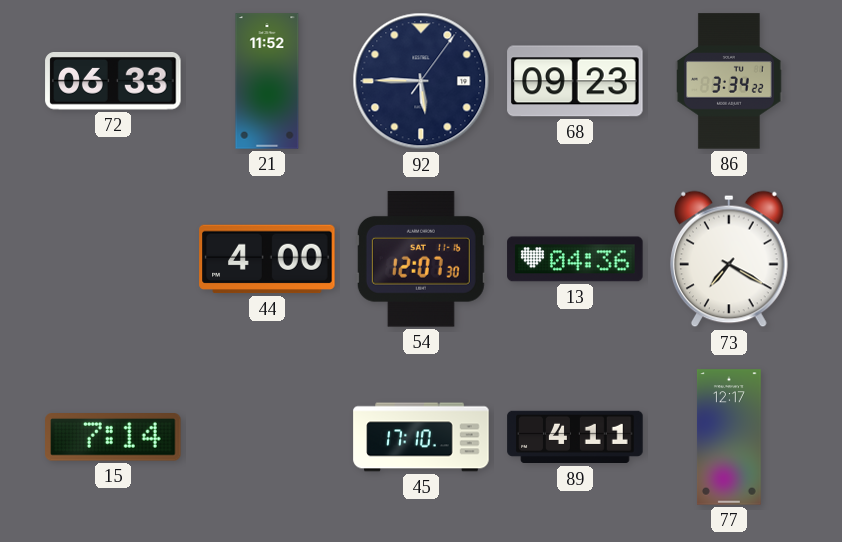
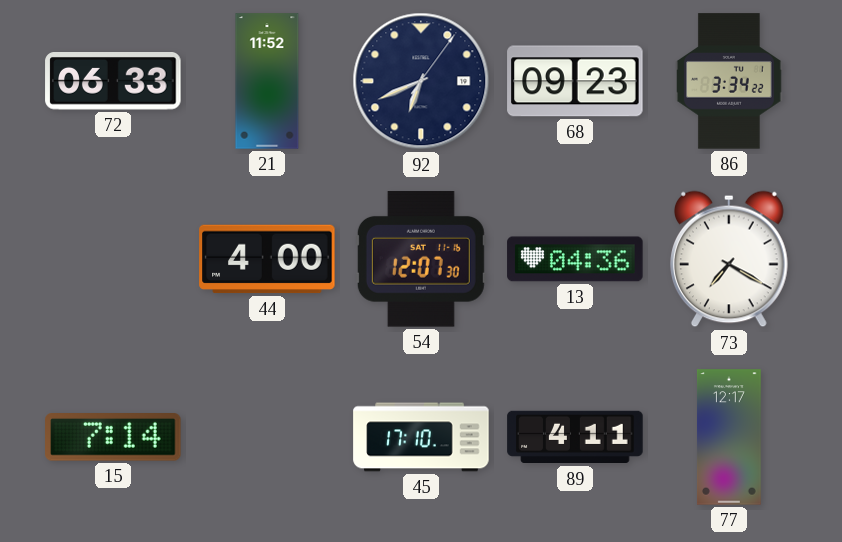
92: 5:45 -> 6:41
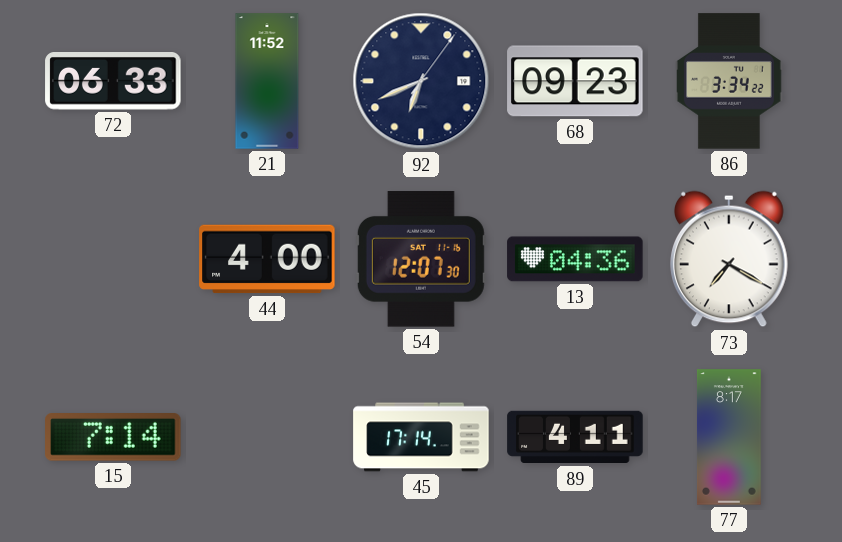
45: 17:10 -> 17:14
77: 12:17 -> 8:17
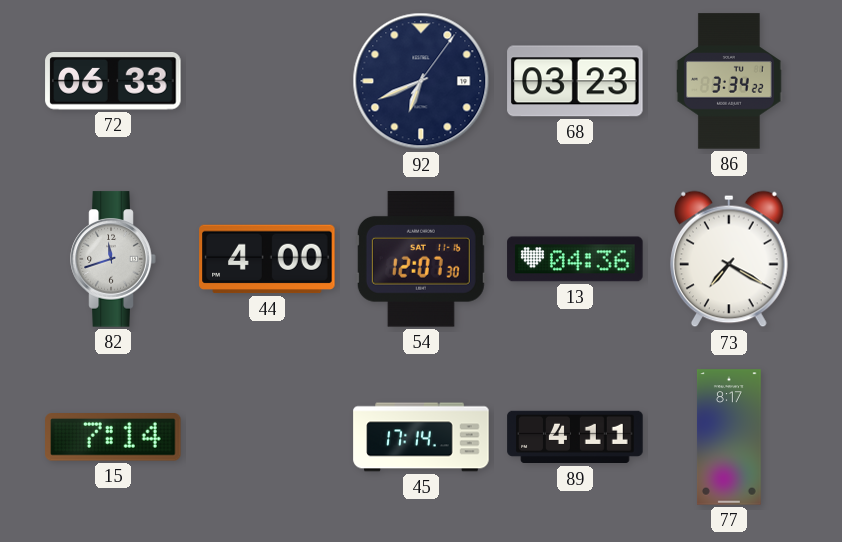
21: 11:52 -> none
68: 09:23 -> 03:23
82: none -> 11:42
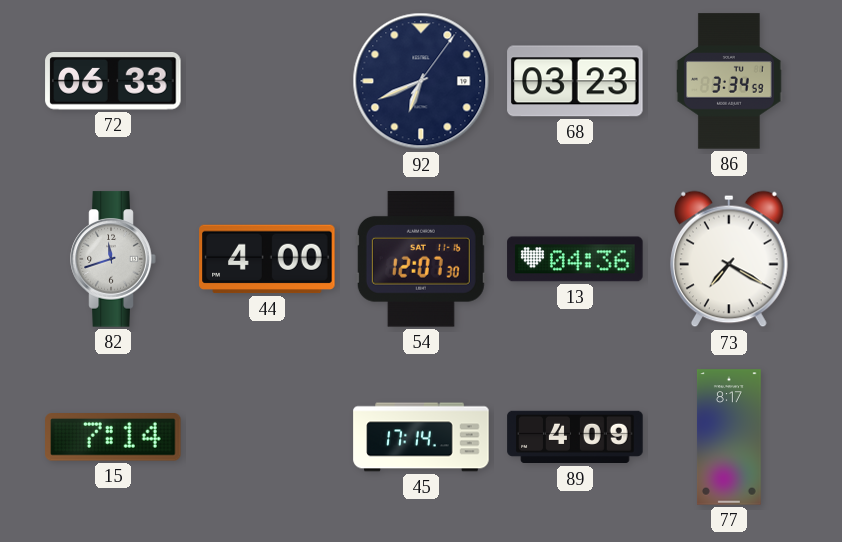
86: 3:34:22 -> 3:34:59
89: 4:11 -> 4:09
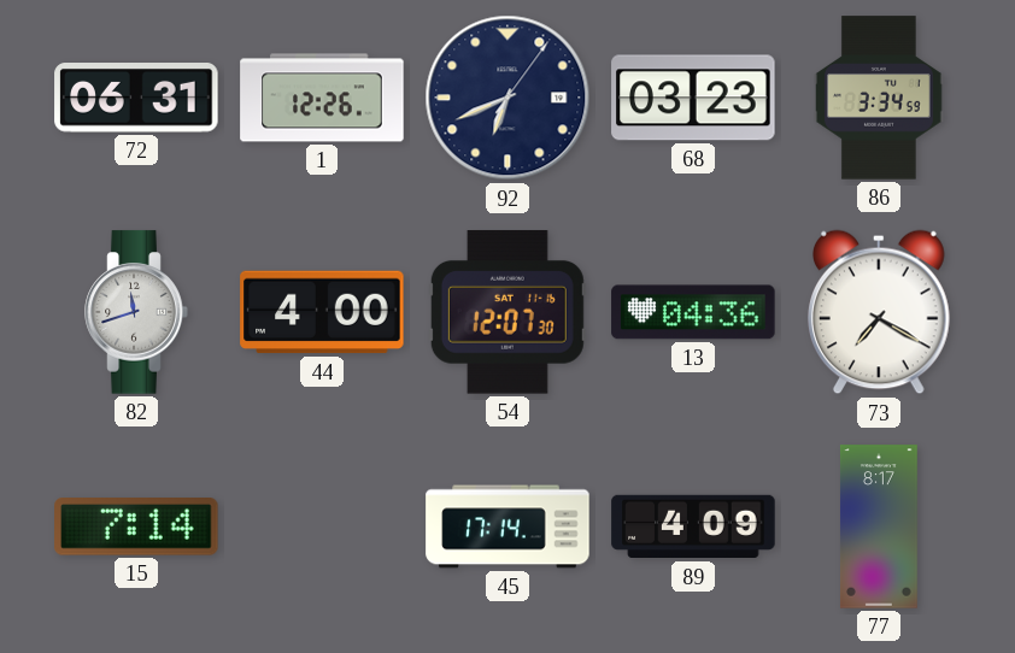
72: 06:33 -> 06:31
1: none -> 12:26
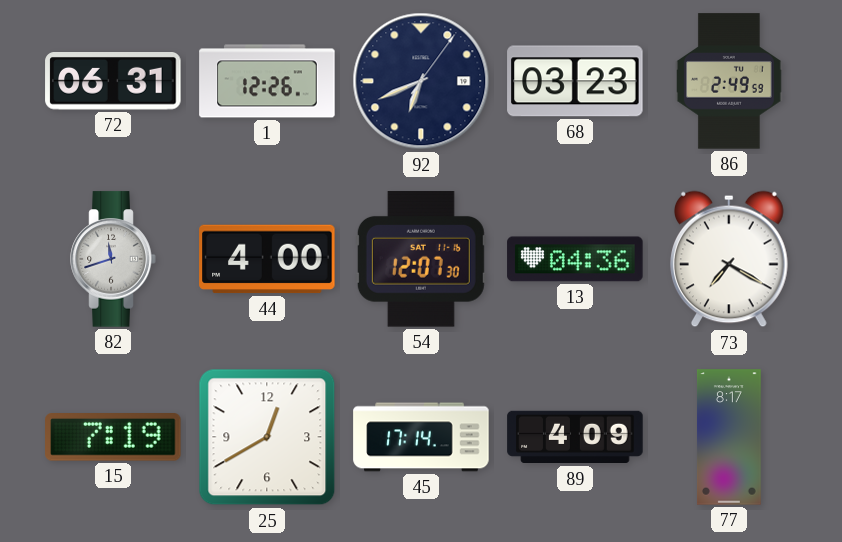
86: 3:34 -> 2:49
15: 7:14 -> 7:19
25: none -> 12:40
